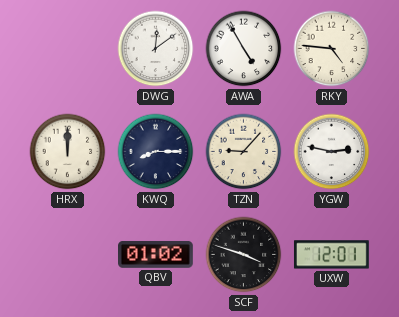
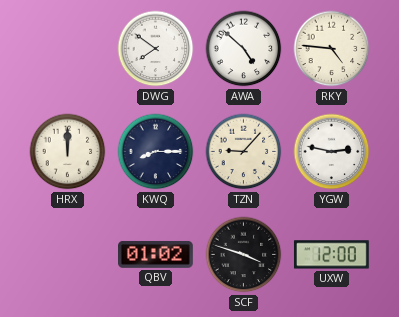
DWG: 12:09 -> 7:51
AWA: 4:55 -> 4:52
UXW: 12:01 -> 12:00
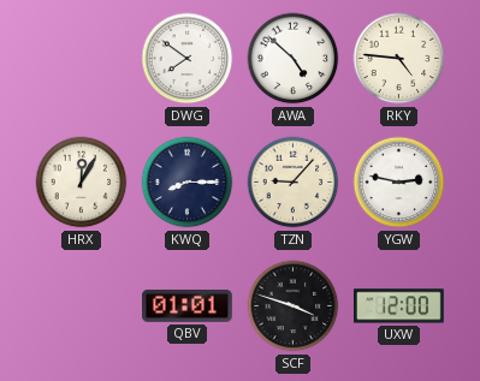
HRX: 12:00 -> 12:05
QBV: 01:02 -> 01:01
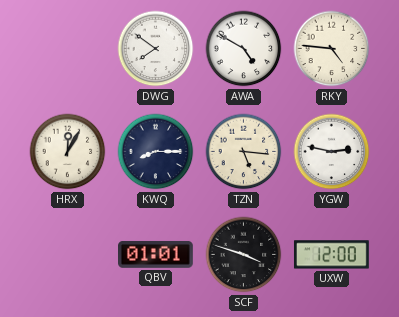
AWA: 4:52 -> 4:50
TZN: 9:07 -> 5:16
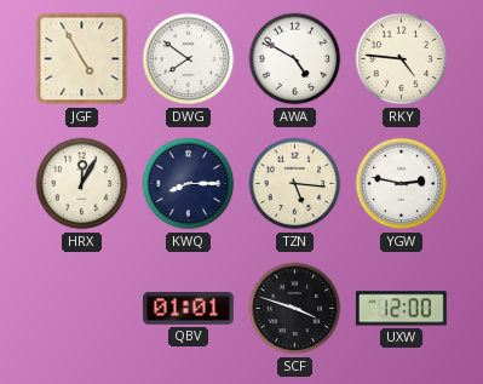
JGF: none -> 4:55
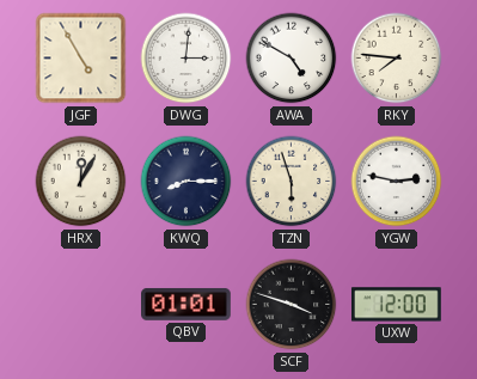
DWG: 7:51 -> 3:01
RKY: 4:46 -> 7:46
TZN: 5:16 -> 5:57
